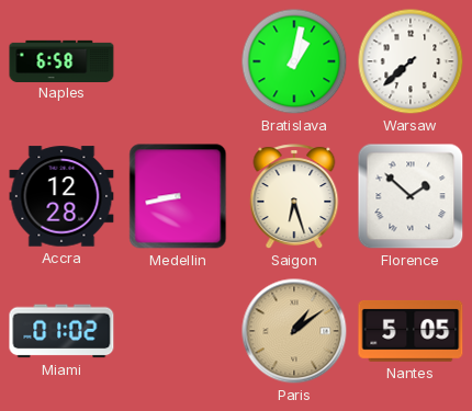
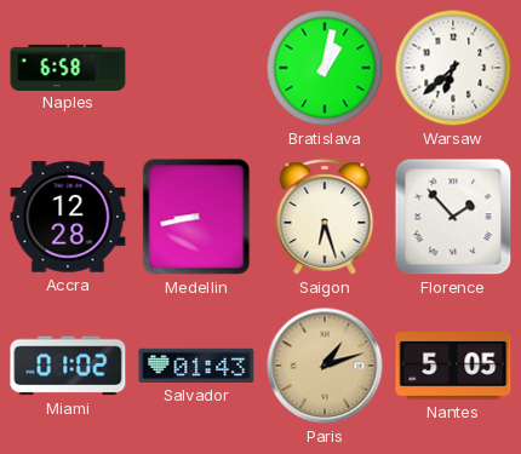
Warsaw: 7:38 -> 6:38
Florence: 1:52 -> 1:53
Salvador: none -> 01:43
Paris: 1:09 -> 1:12
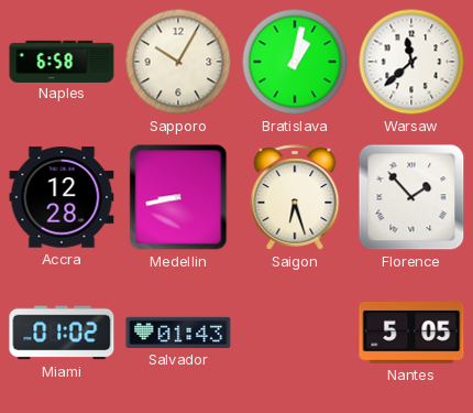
Sapporo: none -> 10:05
Warsaw: 6:38 -> 11:38
Paris: 1:12 -> none
